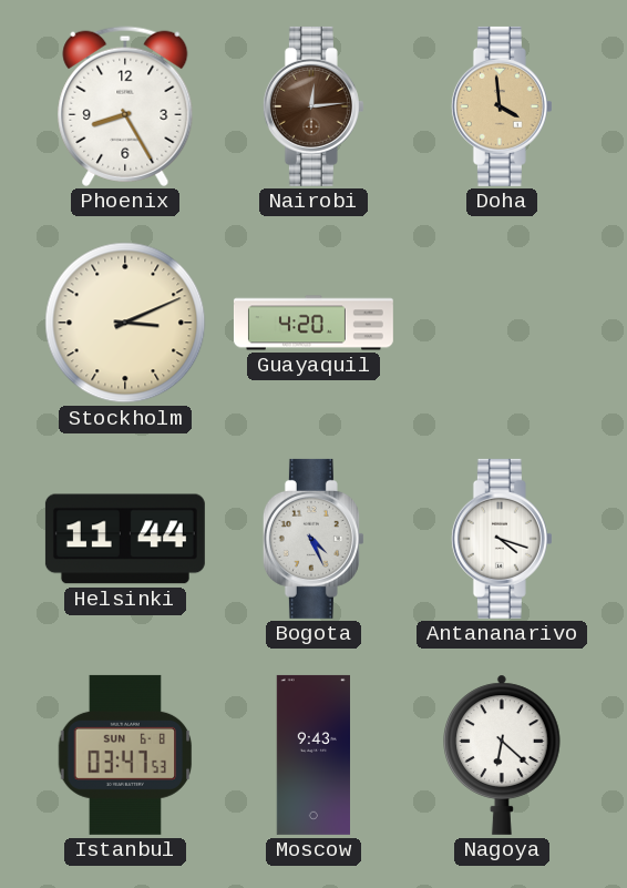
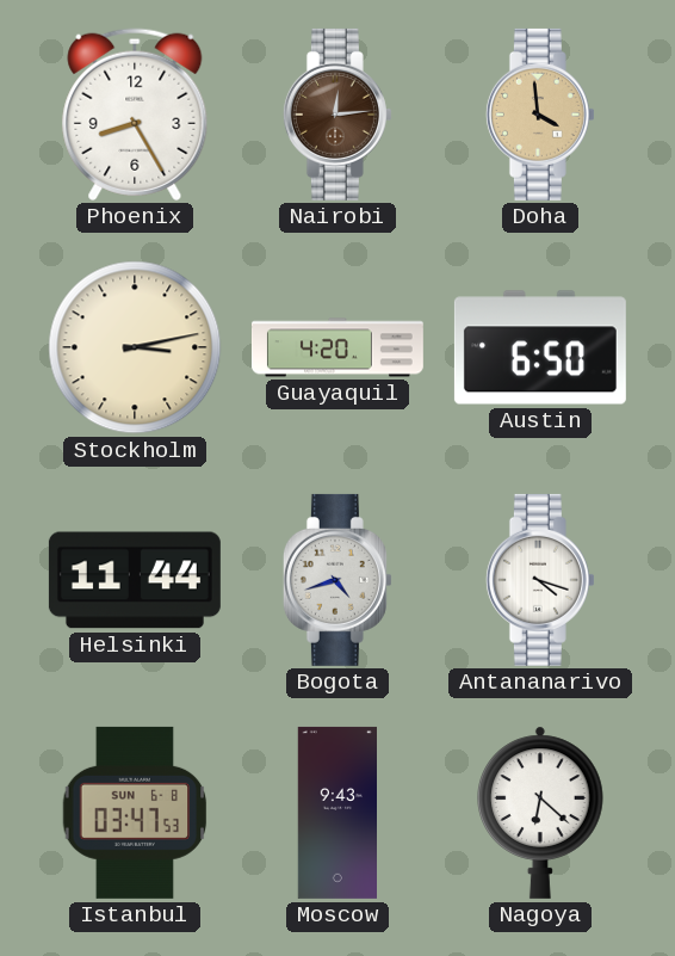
Stockholm: 3:11 -> 3:13
Austin: none -> 6:50
Bogota: 4:26 -> 4:42
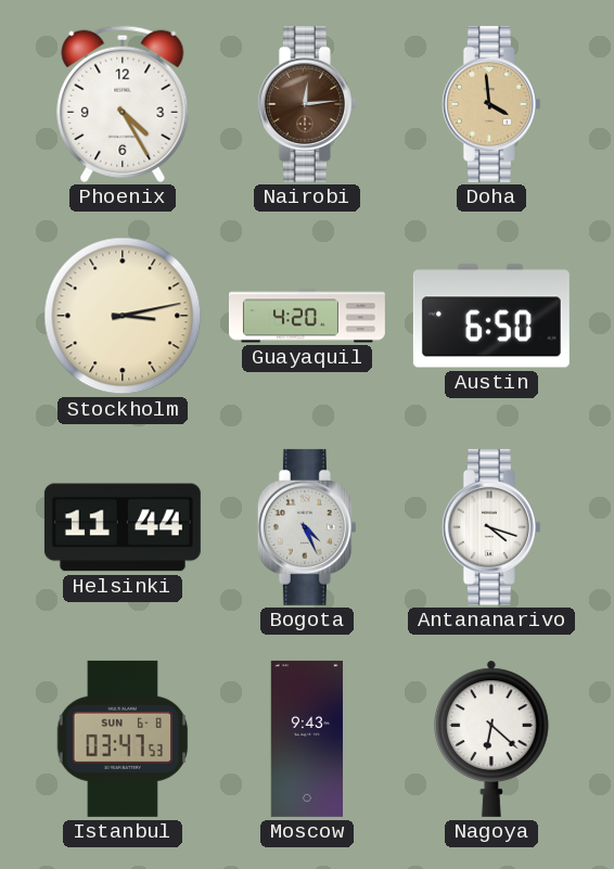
Phoenix: 8:25 -> 4:25
Bogota: 4:42 -> 4:26
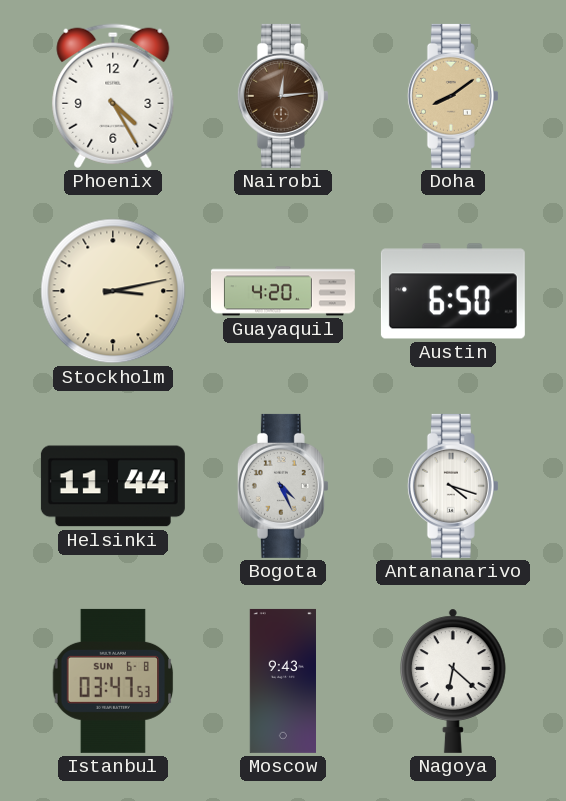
Doha: 3:59 -> 8:09
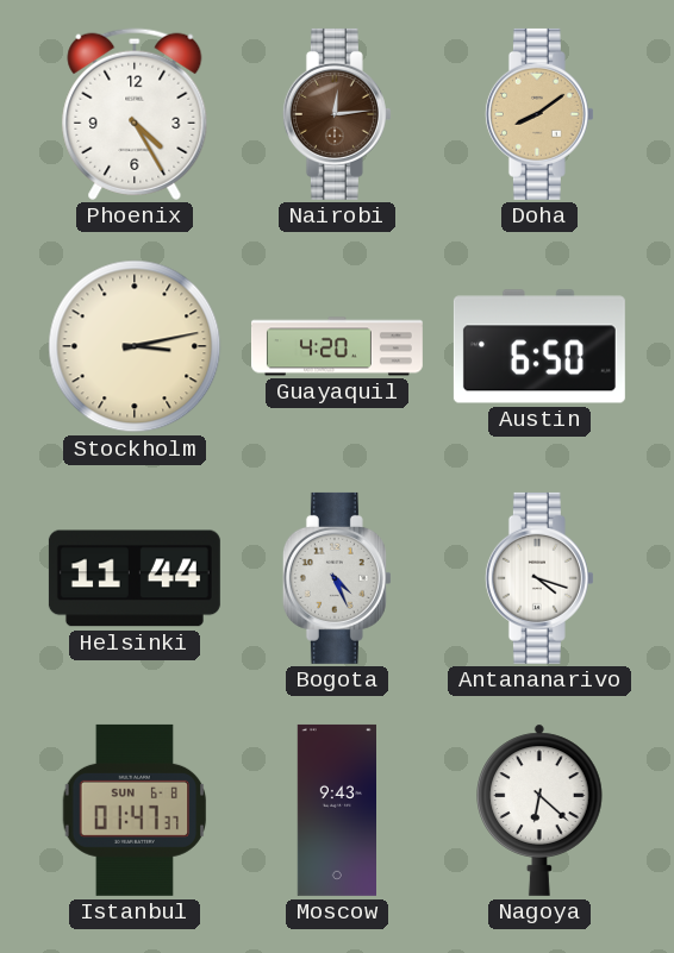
Istanbul: 03:47 -> 01:47
